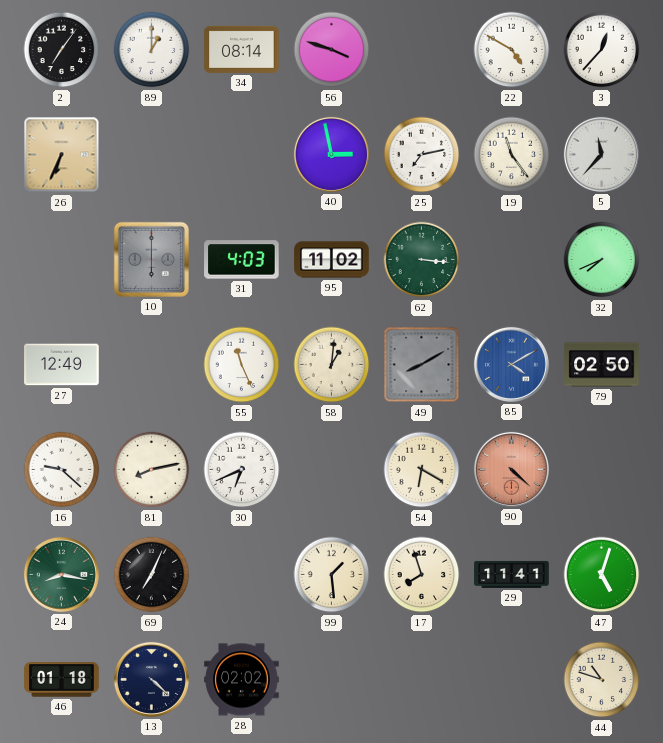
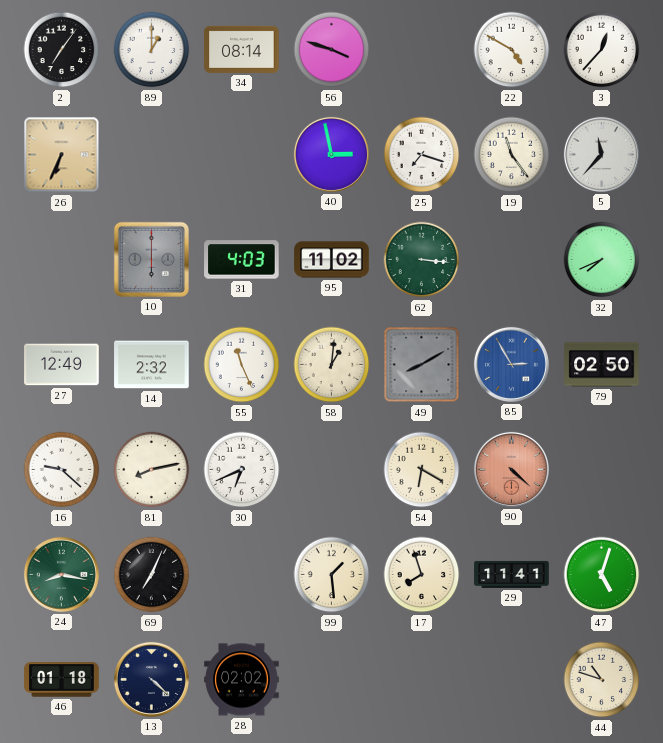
25: 7:13 -> 7:18
14: none -> 2:32
85: 4:10 -> 2:55
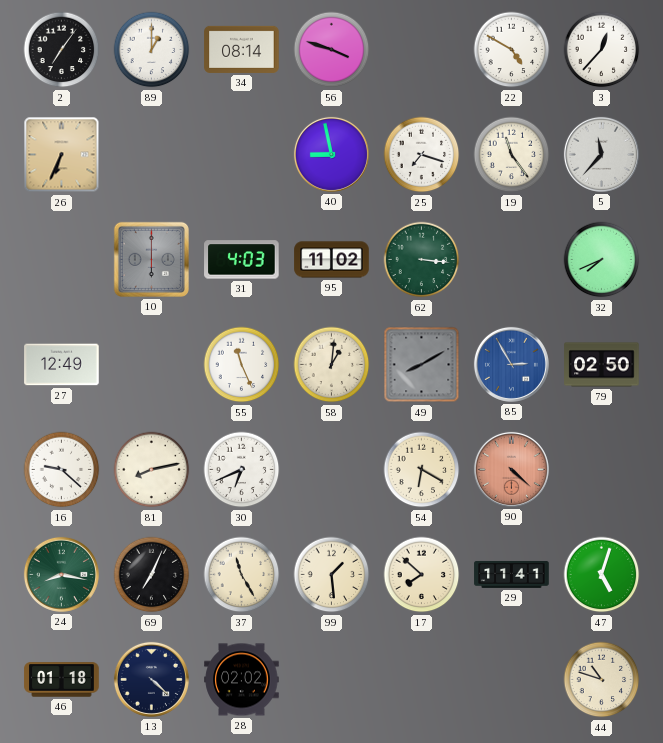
40: 2:58 -> 8:58
14: 2:32 -> none
37: none -> 11:25
17: 7:57 -> 7:52
